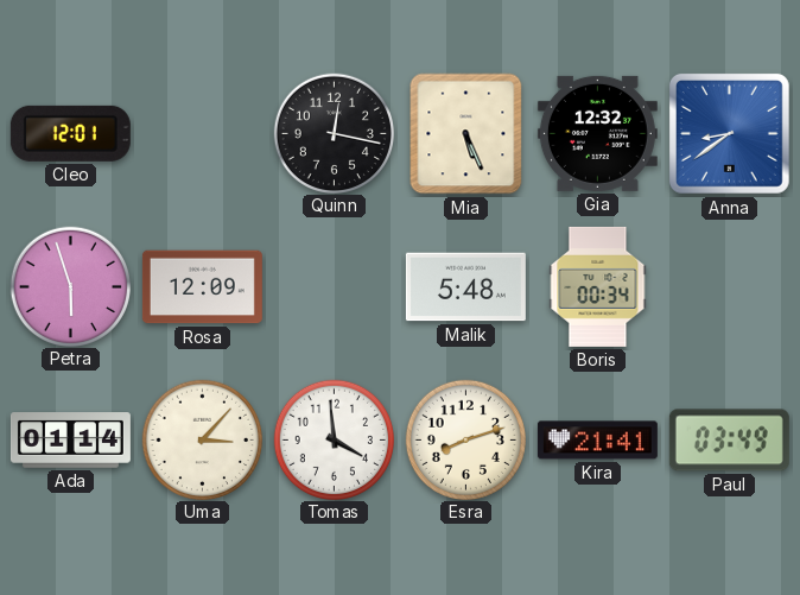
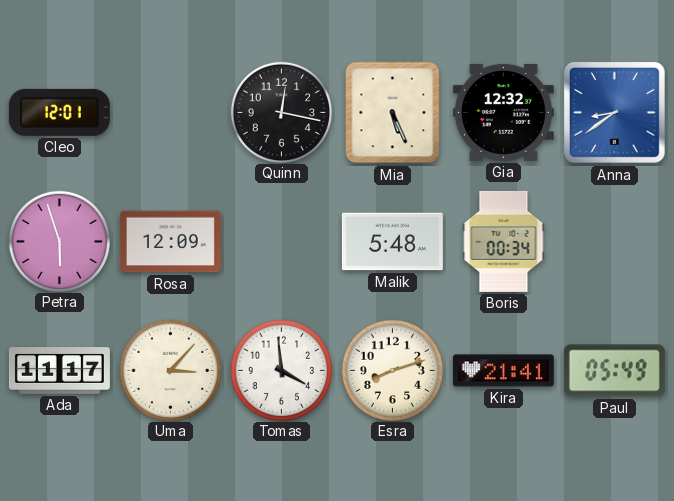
Ada: 01:14 -> 11:17
Paul: 03:49 -> 05:49
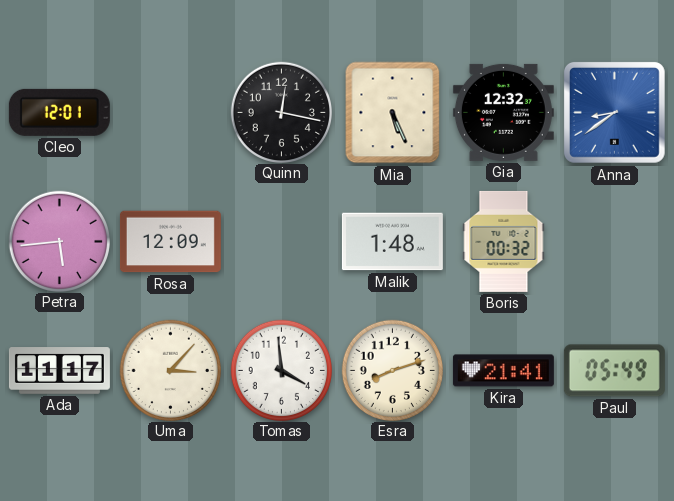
Petra: 5:57 -> 5:44
Malik: 5:48 -> 1:48
Boris: 00:34 -> 00:32
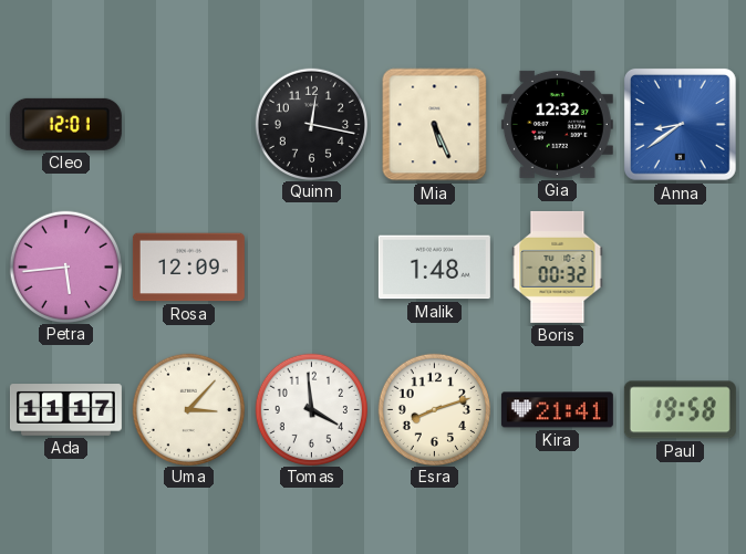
Paul: 05:49 -> 19:58
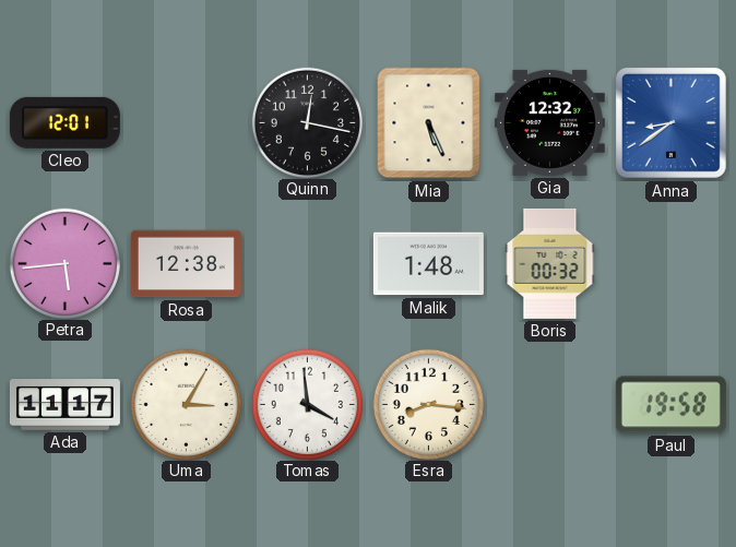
Rosa: 12:09 -> 12:38
Uma: 3:07 -> 3:05
Esra: 8:12 -> 8:16
Kira: 21:41 -> none
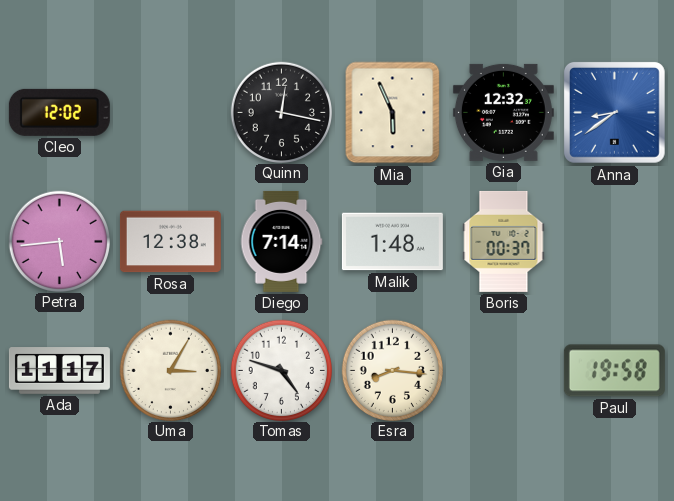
Cleo: 12:01 -> 12:02
Mia: 5:26 -> 5:56
Diego: none -> 7:14
Boris: 00:32 -> 00:37
Tomas: 3:59 -> 4:48
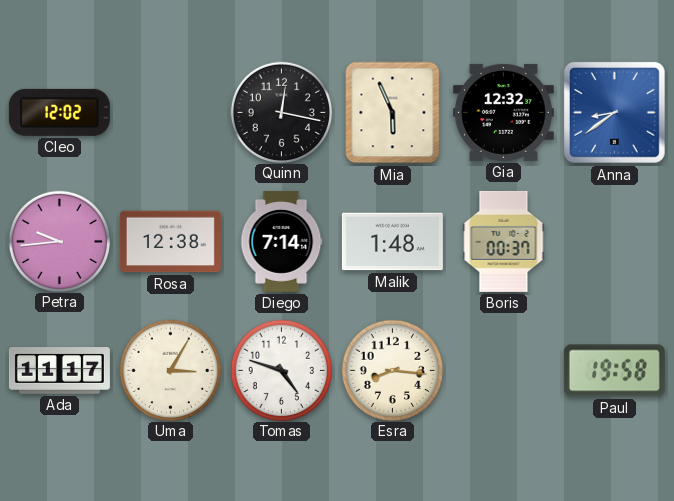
Petra: 5:44 -> 9:44
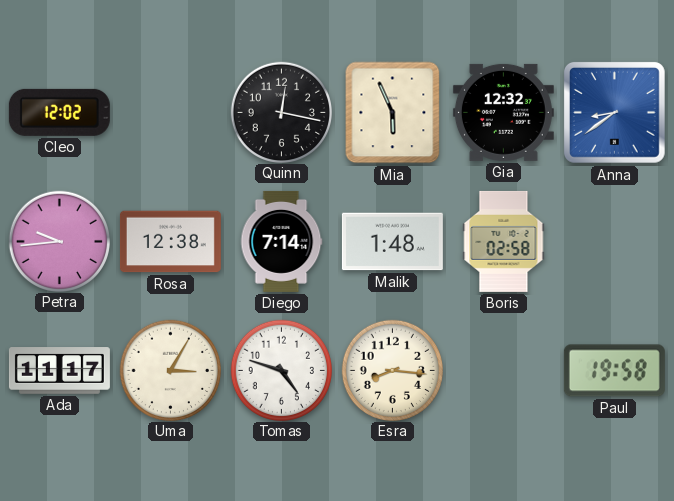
Boris: 00:37 -> 02:58
